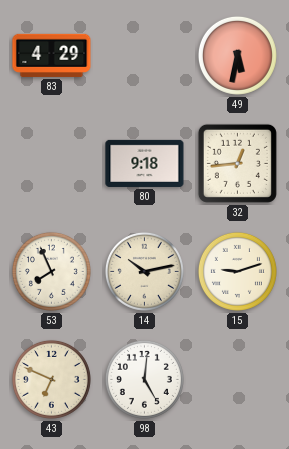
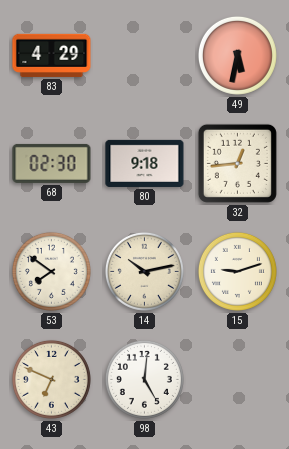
68: none -> 02:30
53: 7:56 -> 7:51
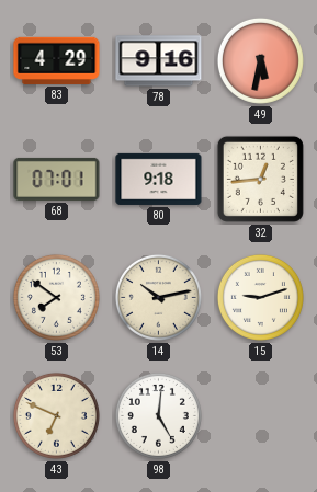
78: none -> 9:16
68: 02:30 -> 07:01
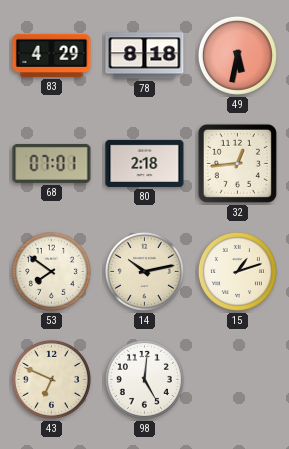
78: 9:16 -> 8:18
80: 9:18 -> 2:18
15: 9:12 -> 1:12
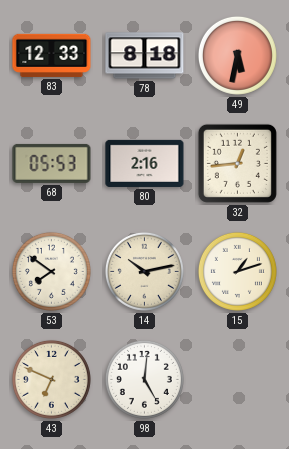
83: 4:29 -> 12:33
68: 07:01 -> 05:53
80: 2:18 -> 2:16
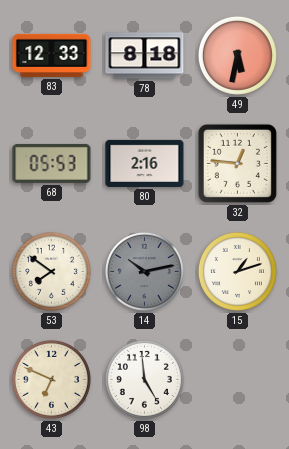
32: 12:44 -> 12:46
14 dial: cream -> grey
98: 5:01 -> 4:59
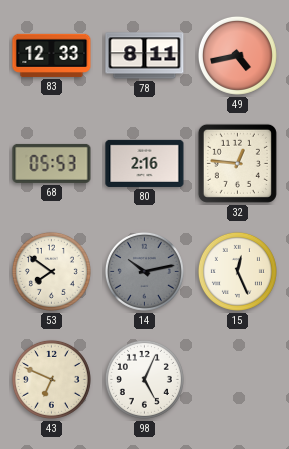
78: 8:18 -> 8:11
49: 5:32 -> 4:43
15: 1:12 -> 12:26
98: 4:59 -> 5:04
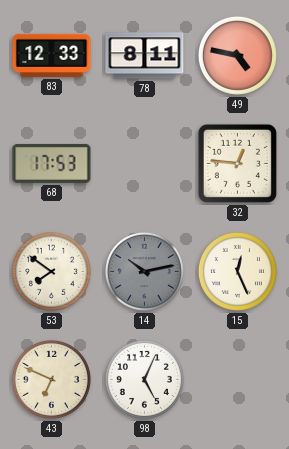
49: 4:43 -> 4:47
68: 05:53 -> 17:53
80: 2:16 -> none
